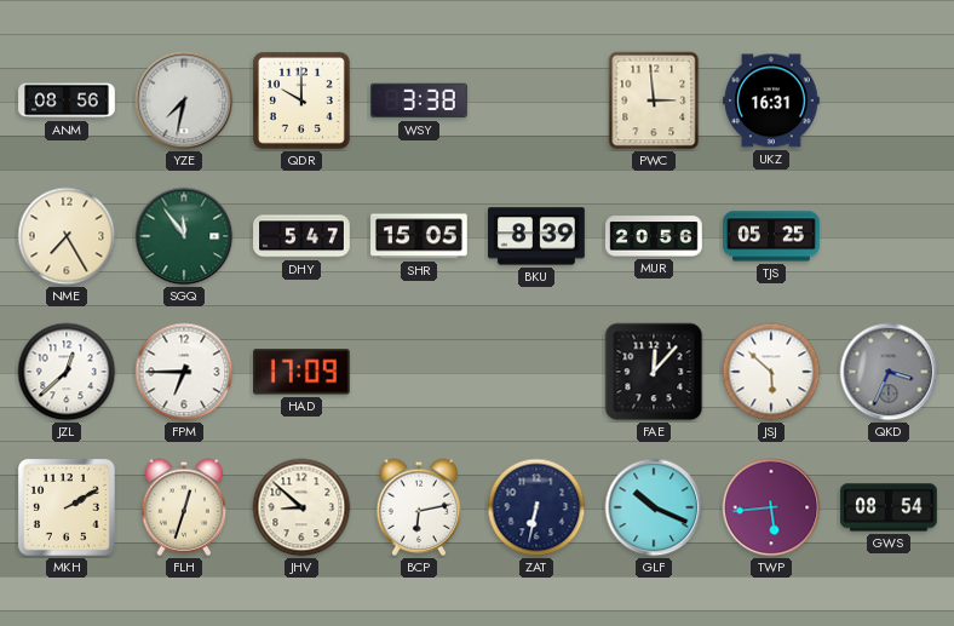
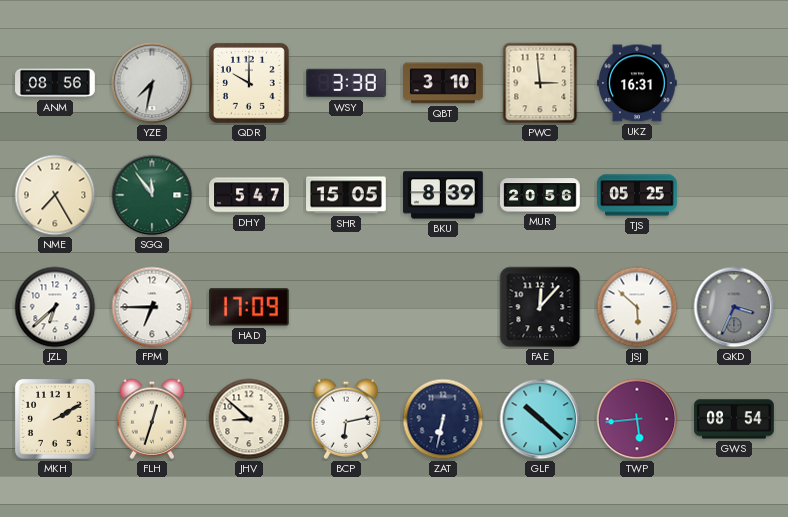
QBT: none -> 3:10
JZL: 12:38 -> 6:38
GLF: 10:19 -> 10:22
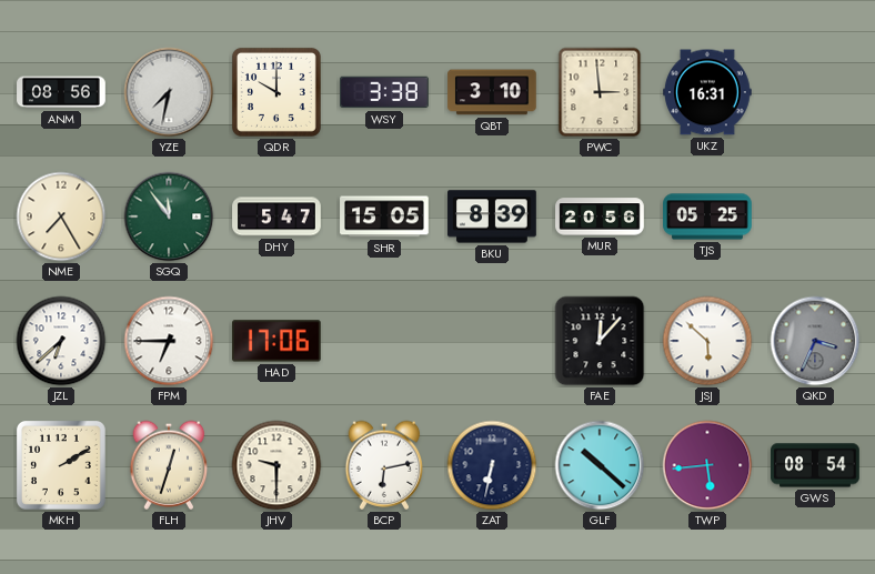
HAD: 17:09 -> 17:06
JHV: 8:52 -> 9:30
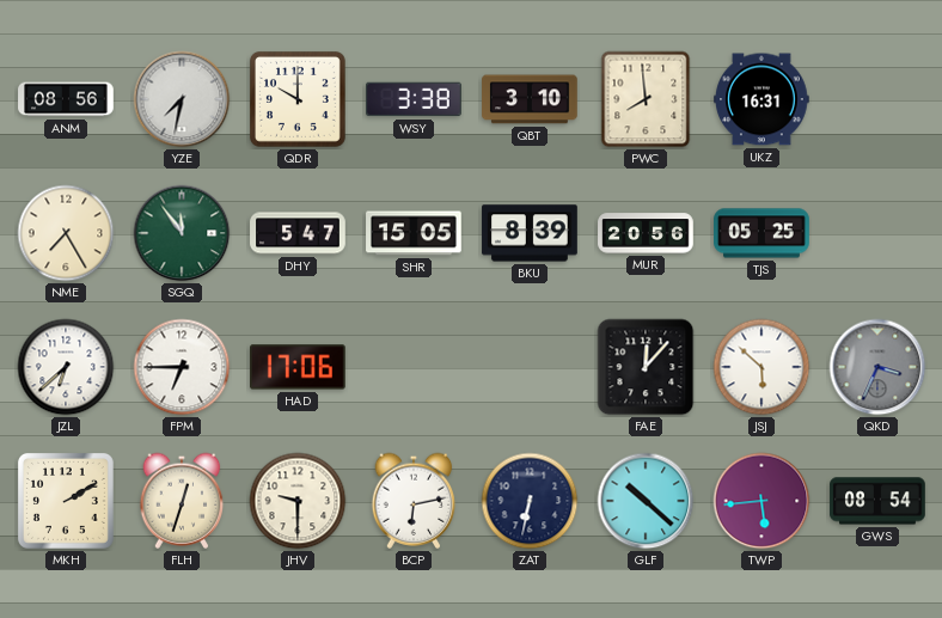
PWC: 2:59 -> 7:59
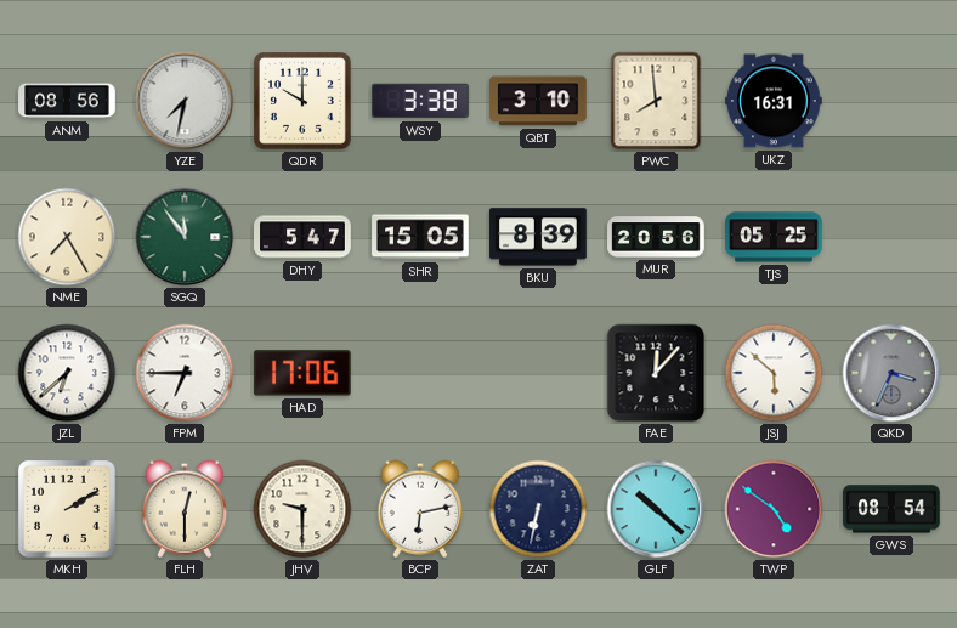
FLH: 12:33 -> 12:30
TWP: 5:44 -> 4:51
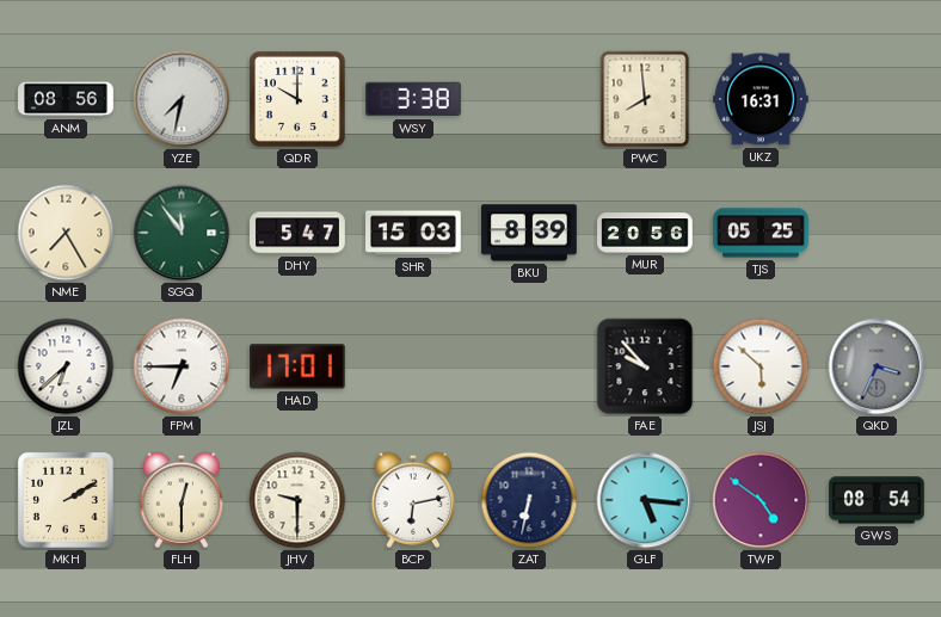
QBT: 3:10 -> none
SHR: 15:05 -> 15:03
HAD: 17:06 -> 17:01
FAE: 12:07 -> 9:53
GLF: 10:22 -> 5:16
